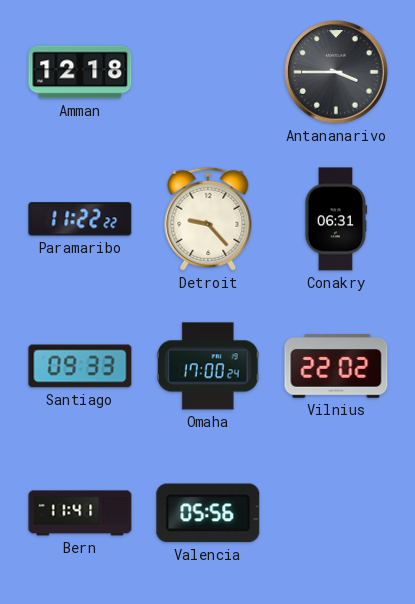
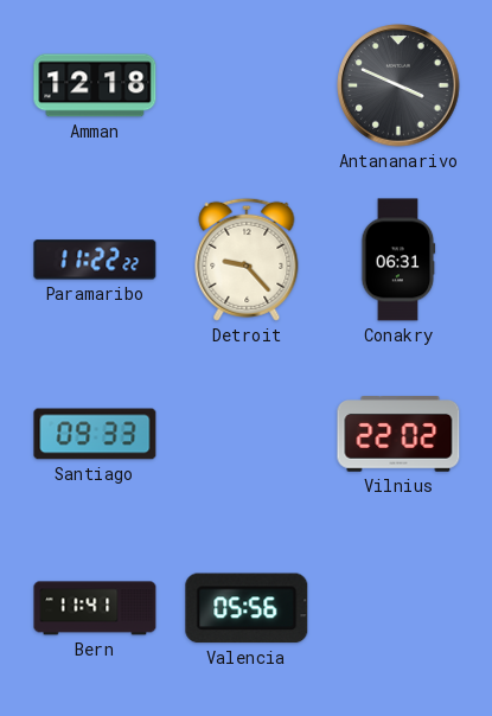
Antananarivo: 3:45 -> 3:49
Omaha: 17:00 -> none
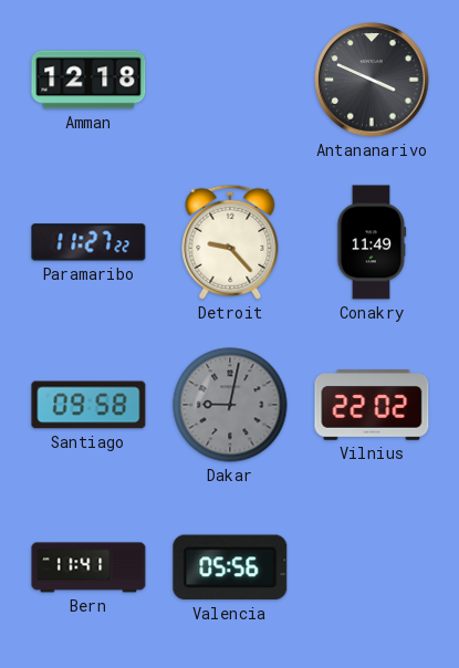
Paramaribo: 11:22 -> 11:27
Conakry: 06:31 -> 11:49
Santiago: 09:33 -> 09:58
Dakar: none -> 9:02
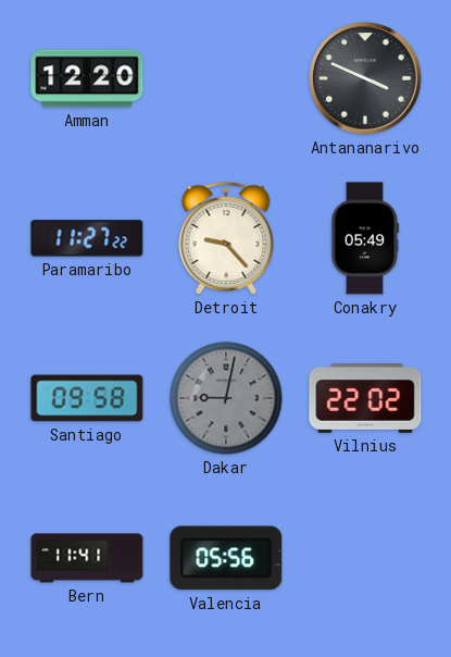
Amman: 12:18 -> 12:20
Conakry: 11:49 -> 05:49
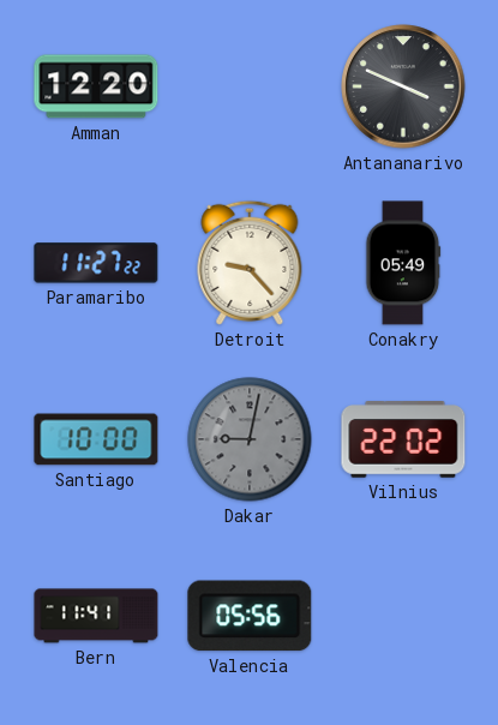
Santiago: 09:58 -> 10:00
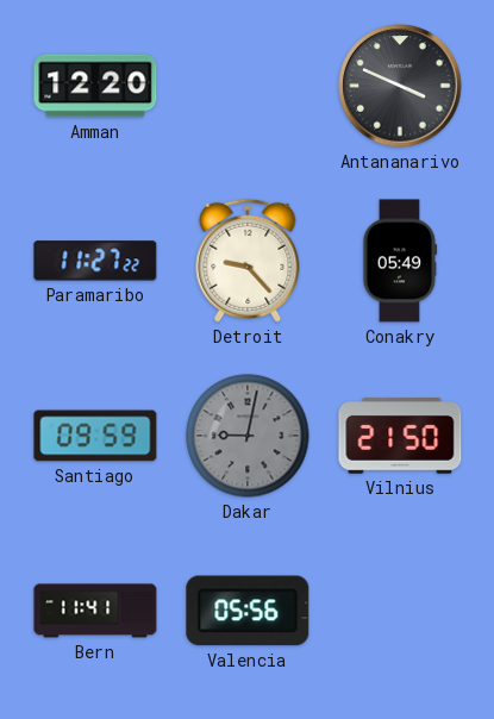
Santiago: 10:00 -> 09:59
Vilnius: 22:02 -> 21:50
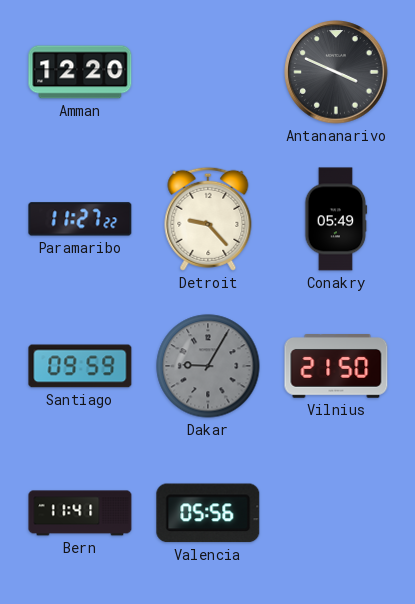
Dakar: 9:02 -> 9:05
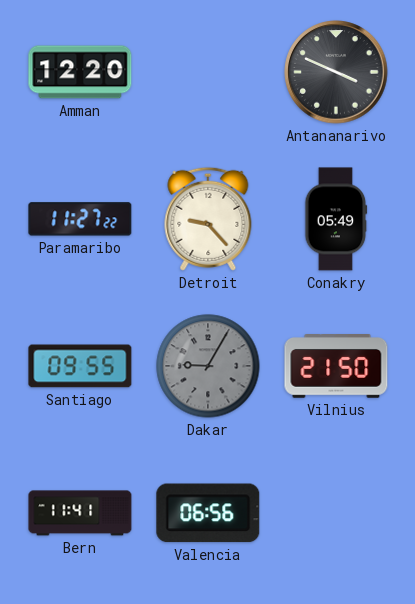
Santiago: 09:59 -> 09:55
Valencia: 05:56 -> 06:56
